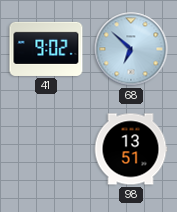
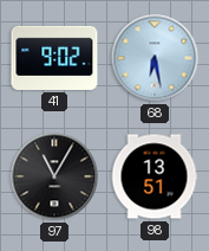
68: 6:52 -> 6:28
97: none -> 11:05
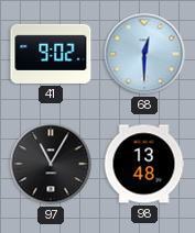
68: 6:28 -> 12:30
98: 13:51 -> 13:48
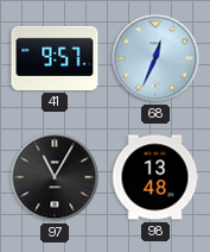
41: 9:02 -> 9:57
68: 12:30 -> 12:34
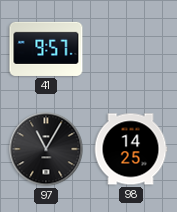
68: 12:34 -> none
98: 13:48 -> 14:25
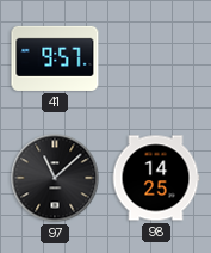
97: 11:05 -> 11:08
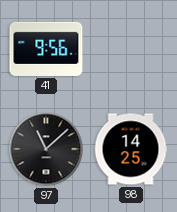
41: 9:57 -> 9:56
